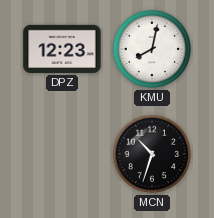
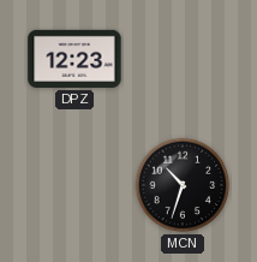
KMU: 8:02 -> none
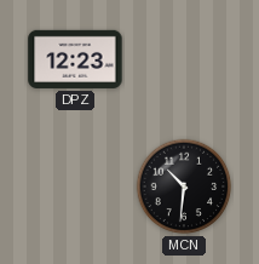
MCN: 10:33 -> 10:31
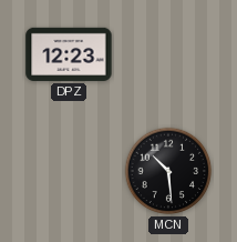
MCN: 10:31 -> 10:29
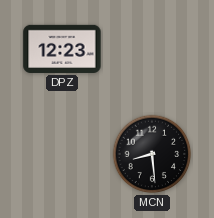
MCN: 10:29 -> 8:29
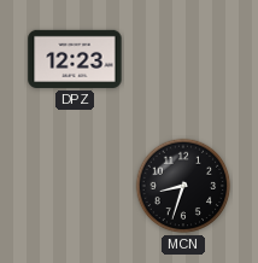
MCN: 8:29 -> 8:33
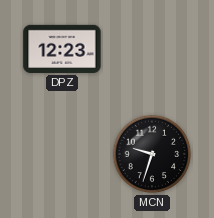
MCN: 8:33 -> 9:33
